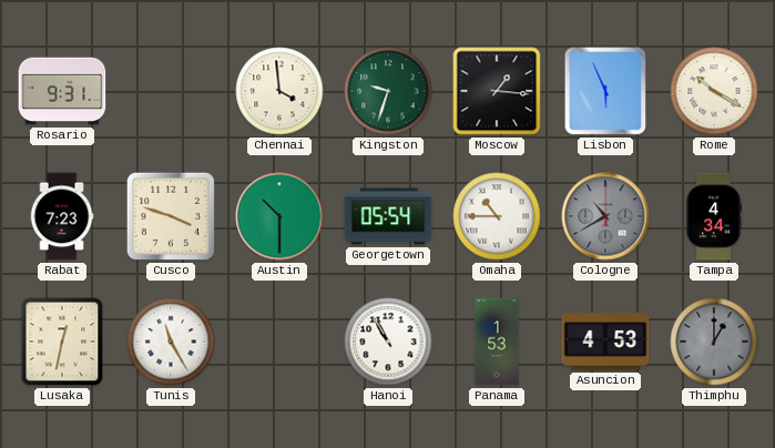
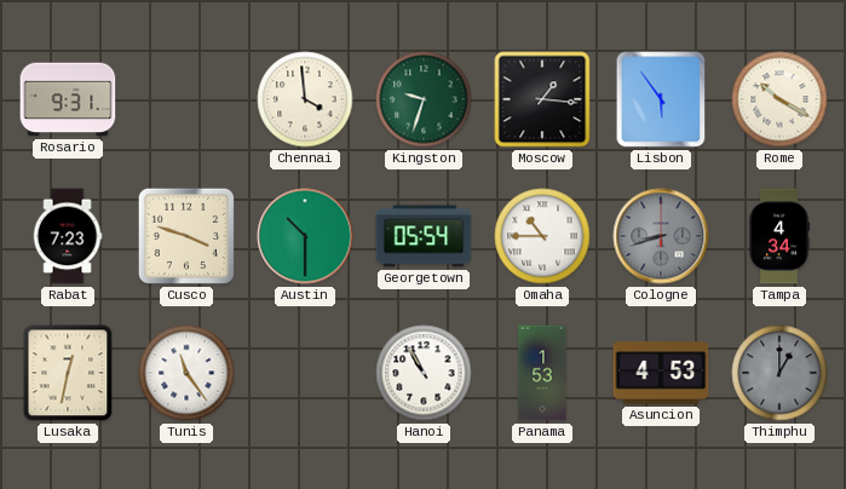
Lisbon: 5:56 -> 5:54
Cologne: 10:40 -> 8:42
Tunis: 11:25 -> 11:24
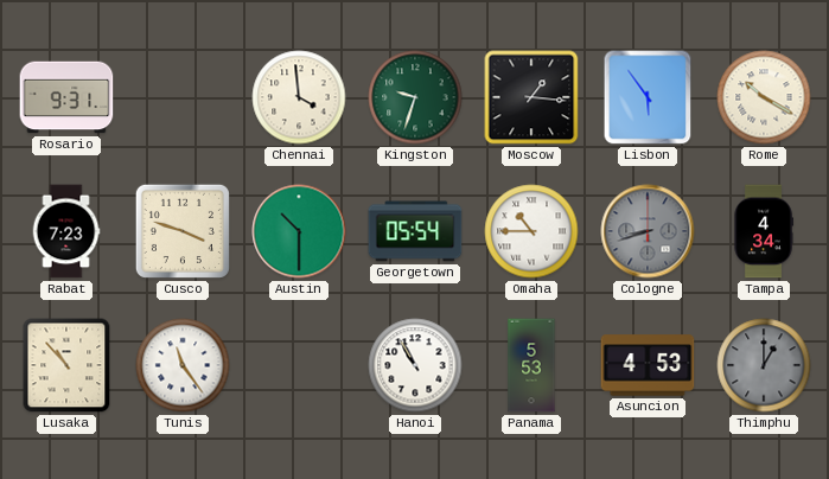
Lusaka: 12:32 -> 10:53
Panama: 1:53 -> 5:53
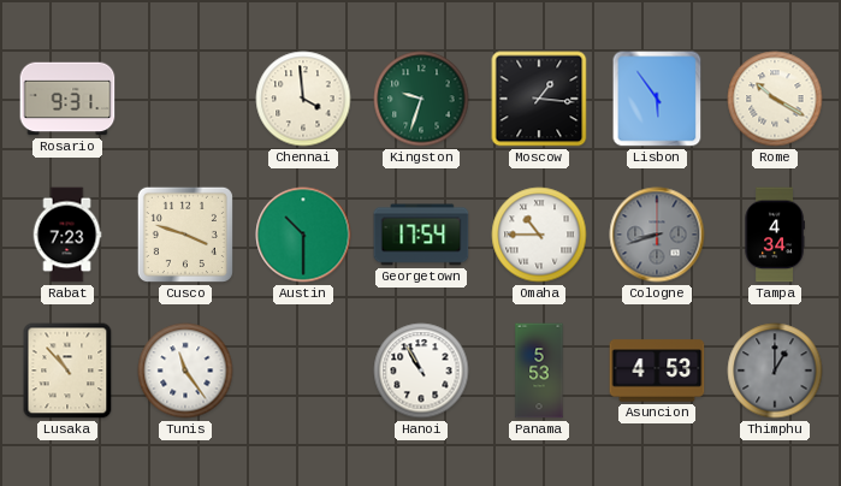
Georgetown: 05:54 -> 17:54
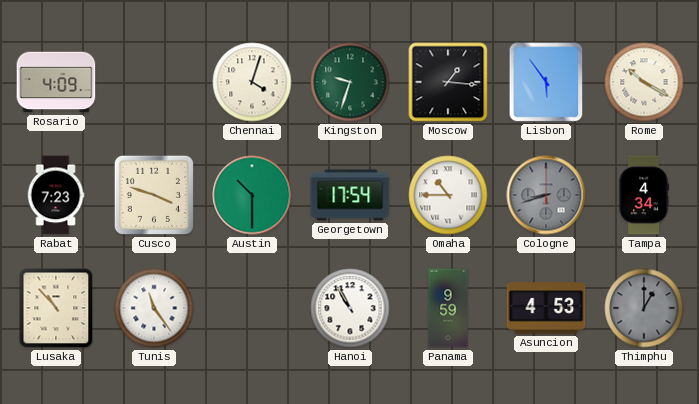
Rosario: 9:31 -> 4:09
Chennai: 3:59 -> 4:03
Panama: 5:53 -> 9:59
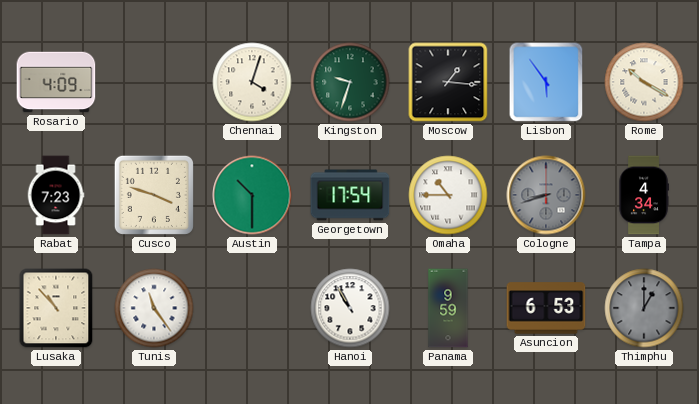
Asuncion: 4:53 -> 6:53
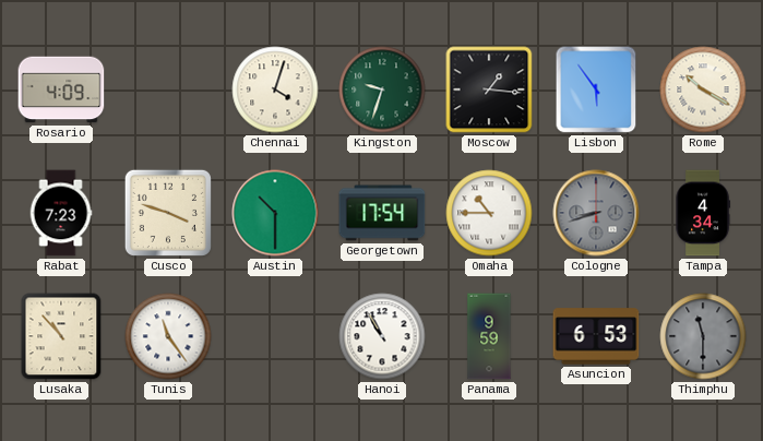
Thimphu: 1:00 -> 11:30
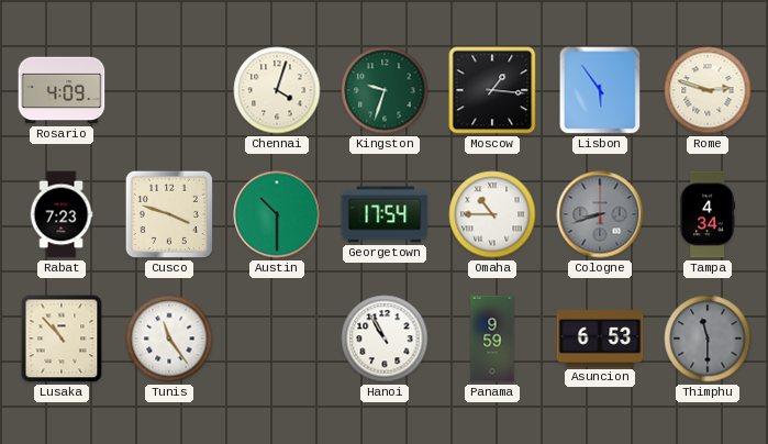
Rome: 10:20 -> 2:48
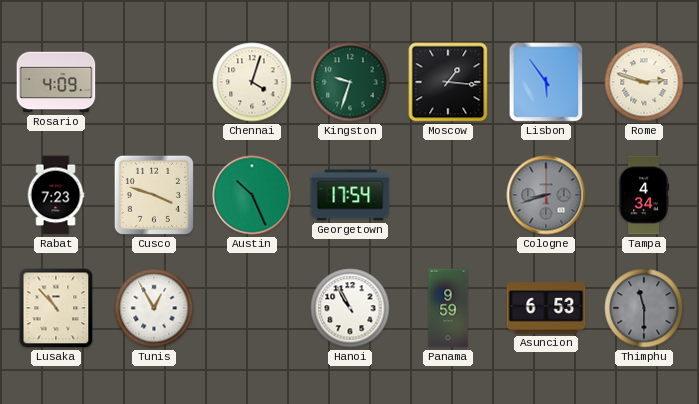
Austin: 10:30 -> 10:26
Omaha: 10:45 -> none
Tunis: 11:24 -> 12:55
